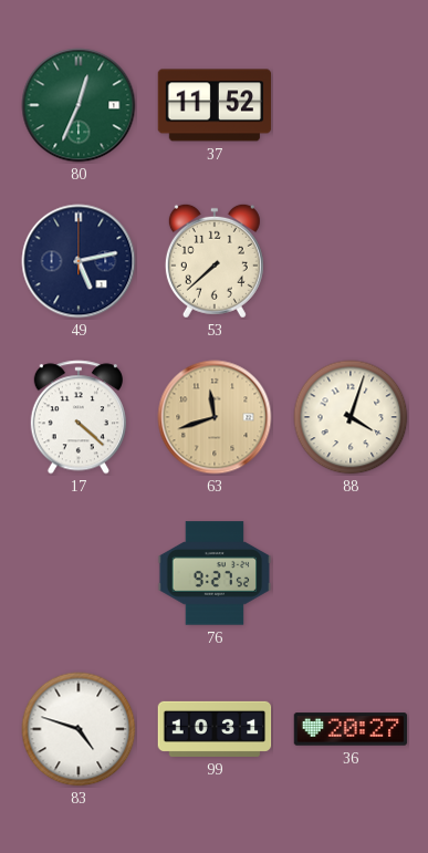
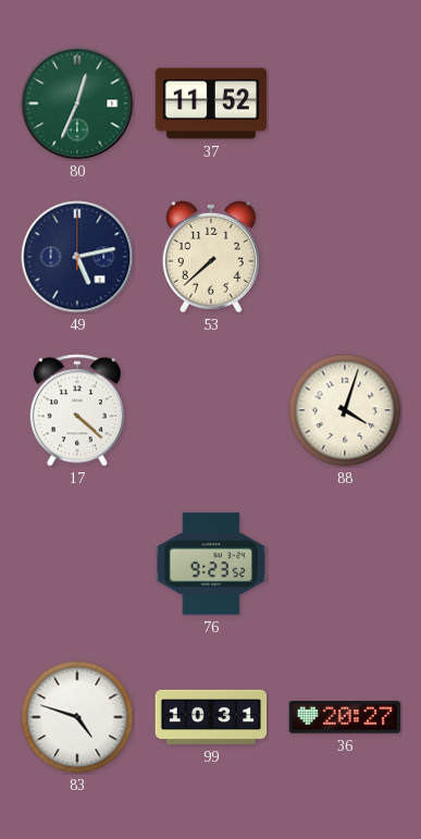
63: 11:42 -> none
76: 9:27 -> 9:23
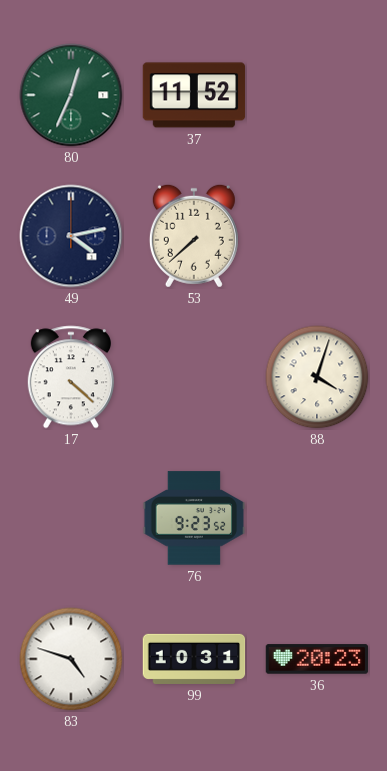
49: 5:13 -> 4:13
36: 20:27 -> 20:23
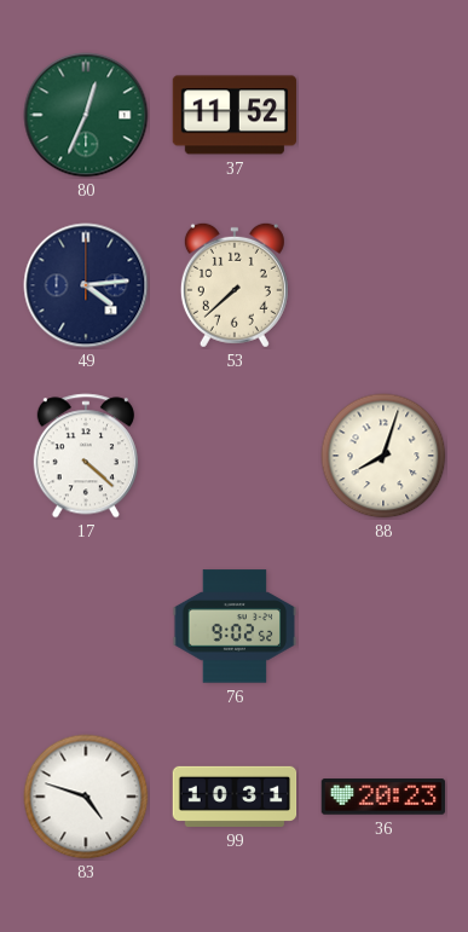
49: 4:13 -> 4:14
88: 4:03 -> 8:03
76: 9:23 -> 9:02
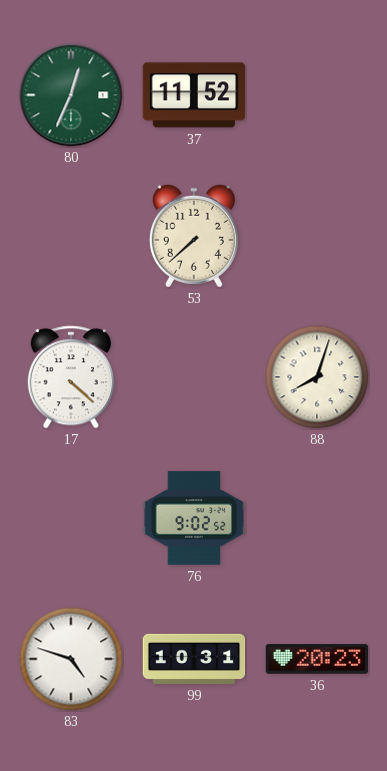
49: 4:14 -> none
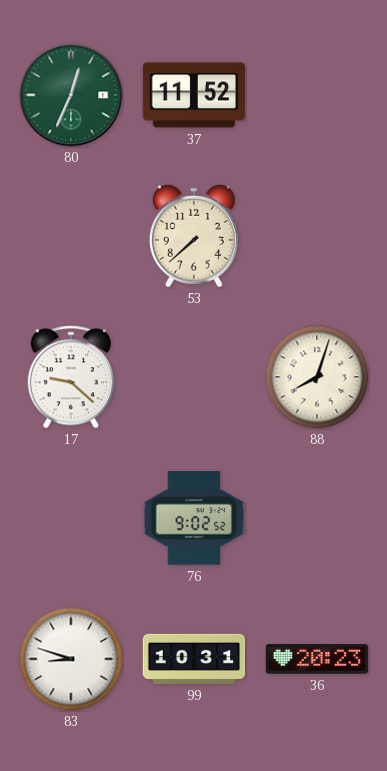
17: 4:22 -> 9:22
83: 4:48 -> 8:48
